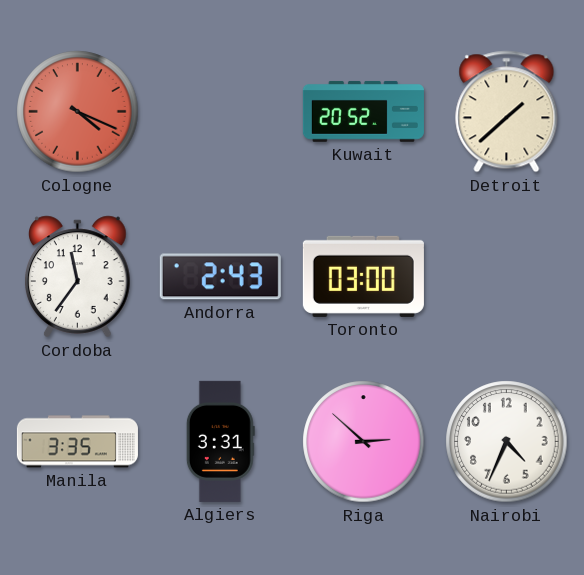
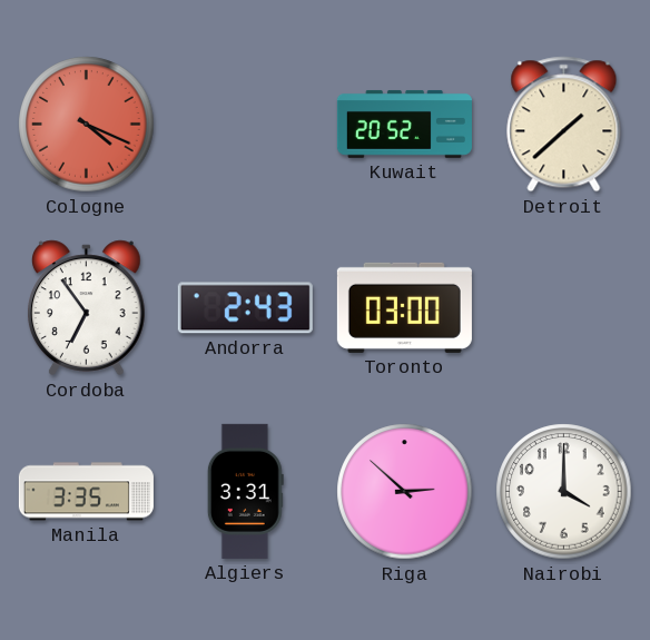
Cordoba: 11:36 -> 6:54
Nairobi: 4:34 -> 4:00
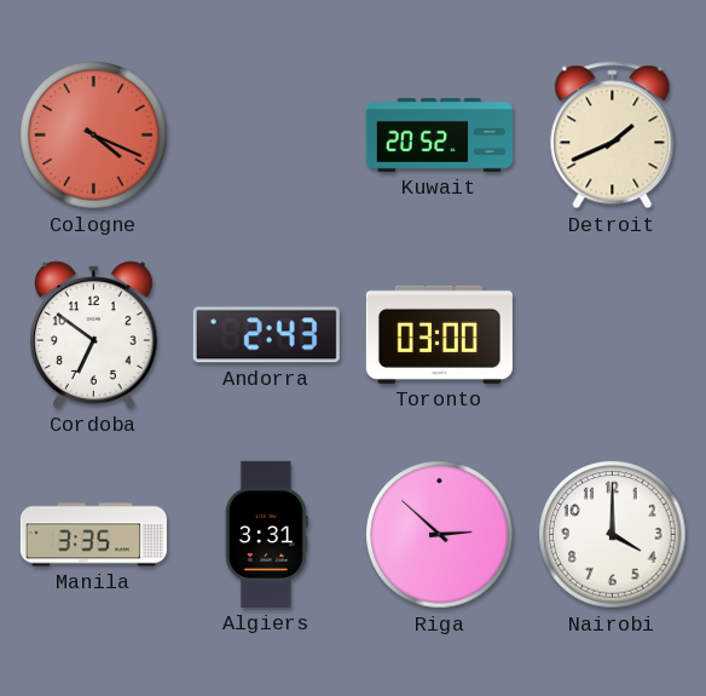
Detroit: 1:38 -> 1:41
Cordoba: 6:54 -> 6:51
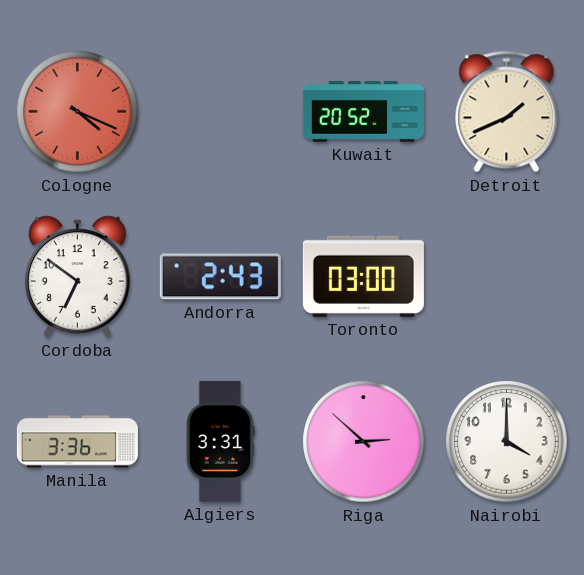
Manila: 3:35 -> 3:36
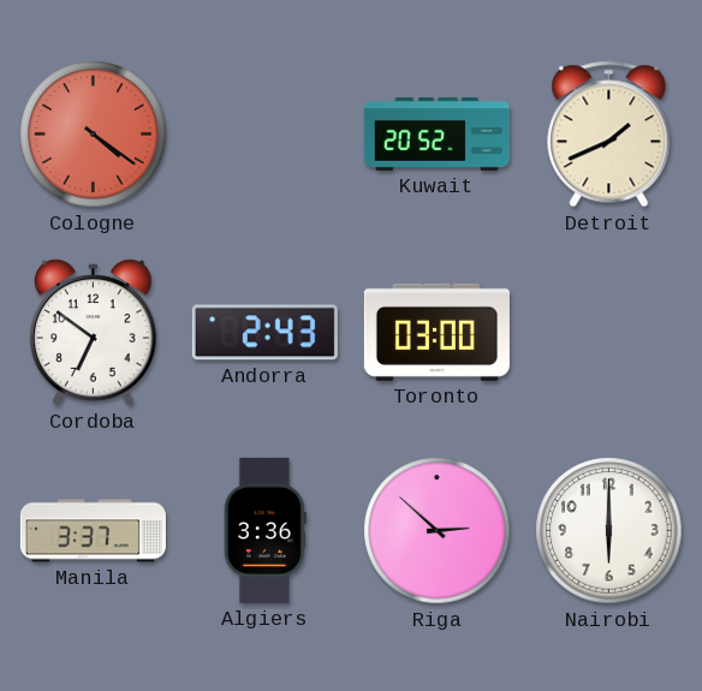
Cologne: 4:19 -> 4:21
Manila: 3:36 -> 3:37
Algiers: 3:31 -> 3:36
Nairobi: 4:00 -> 6:00
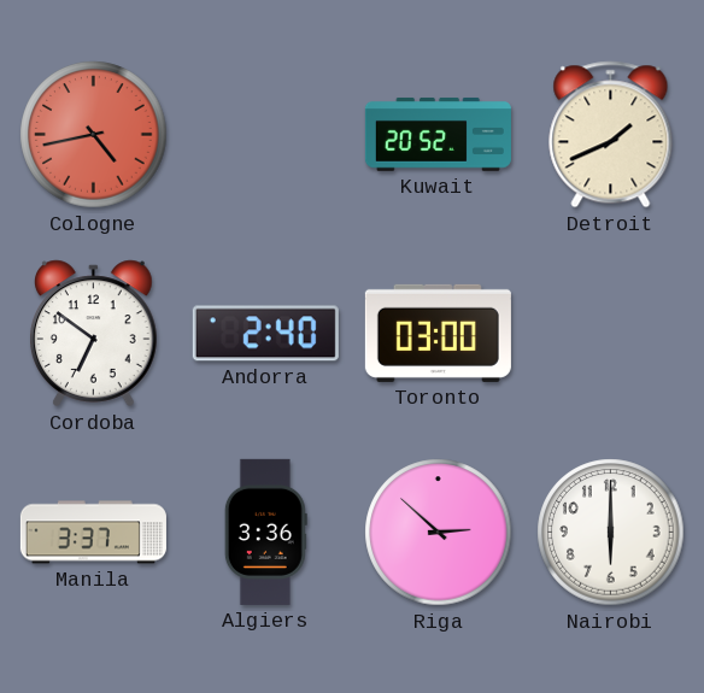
Cologne: 4:21 -> 4:43
Andorra: 2:43 -> 2:40
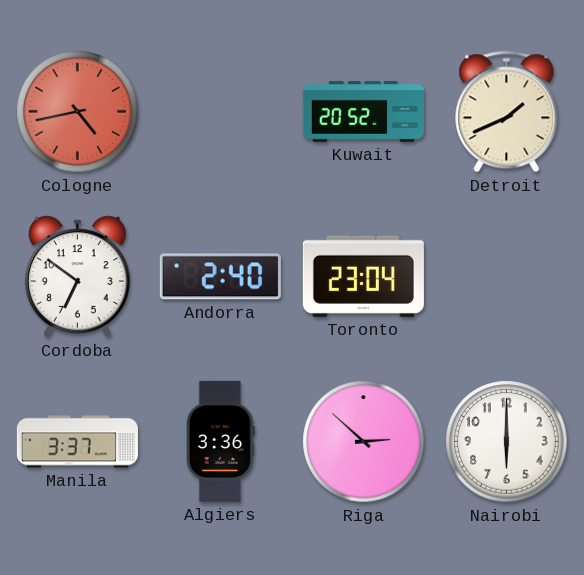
Toronto: 03:00 -> 23:04
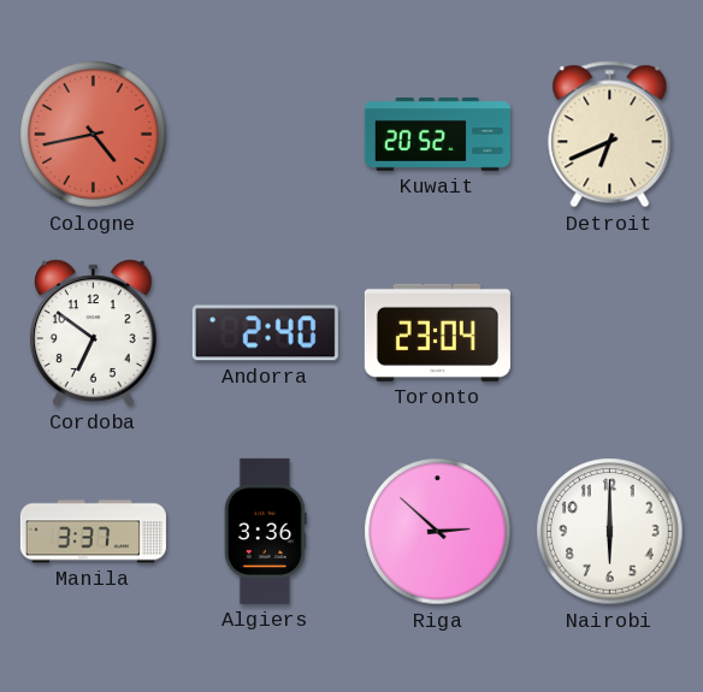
Detroit: 1:41 -> 6:41
